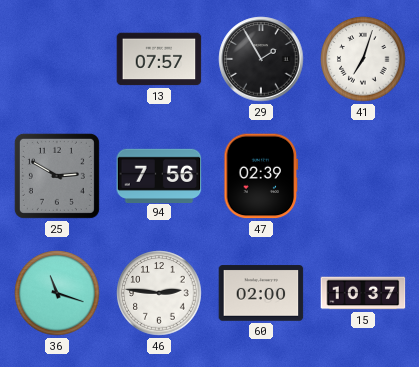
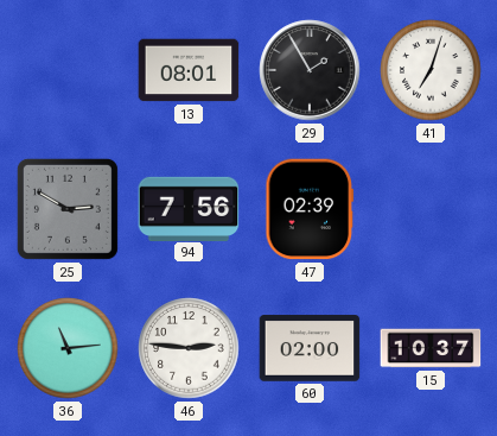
13: 07:57 -> 08:01
36: 11:18 -> 11:14
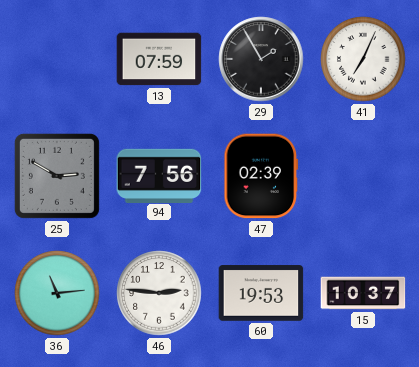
13: 08:01 -> 07:59
41: 7:03 -> 7:04
60: 02:00 -> 19:53
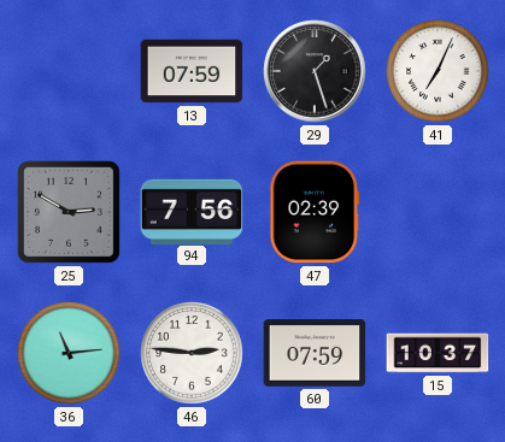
29: 1:55 -> 1:27
60: 19:53 -> 07:59
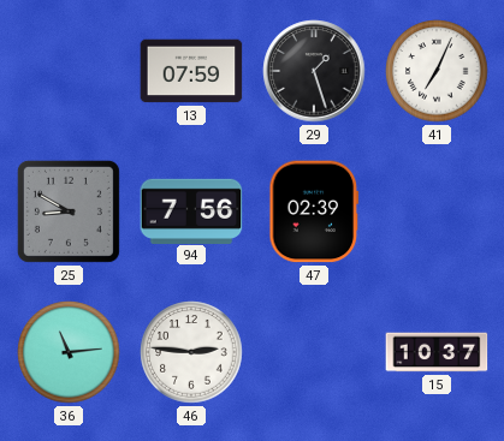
25: 2:50 -> 8:50
60: 07:59 -> none
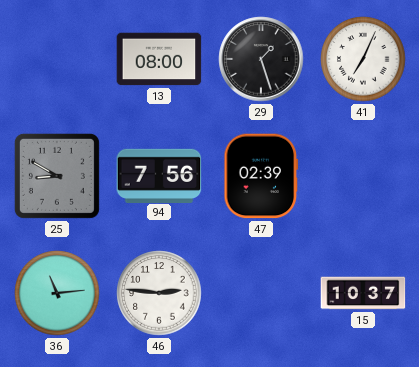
13: 07:59 -> 08:00
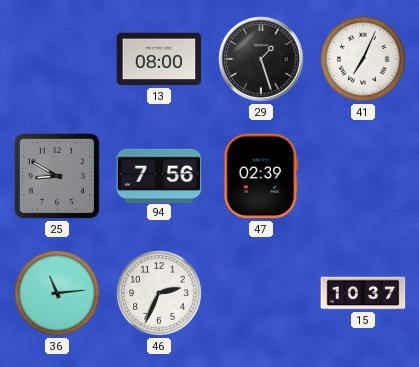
46: 2:46 -> 2:34
